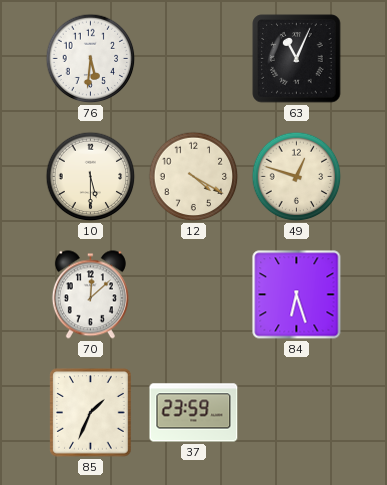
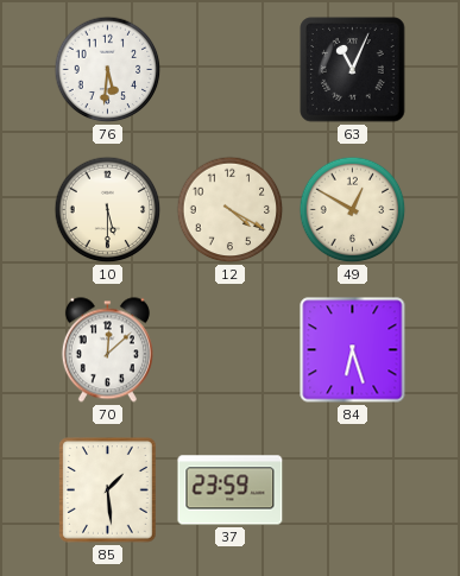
49: 12:48 -> 12:50
85: 1:34 -> 1:29
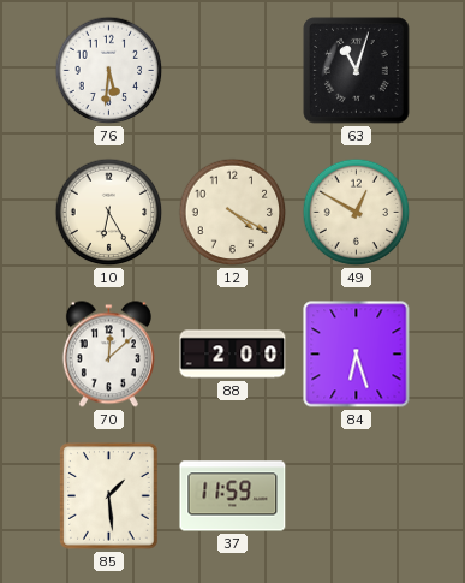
63: 11:04 -> 11:03
10: 5:30 -> 6:25
88: none -> 2:00
37: 23:59 -> 11:59
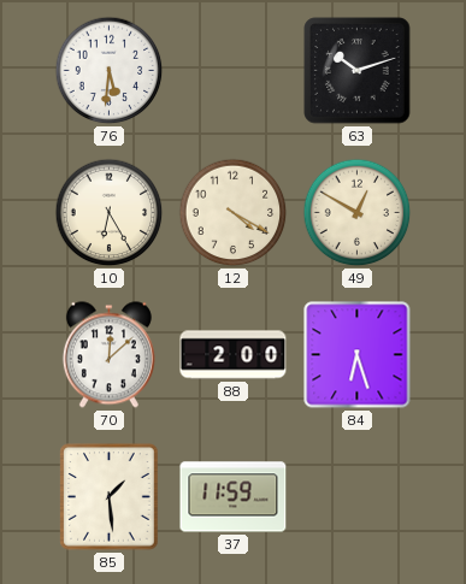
63: 11:03 -> 10:12
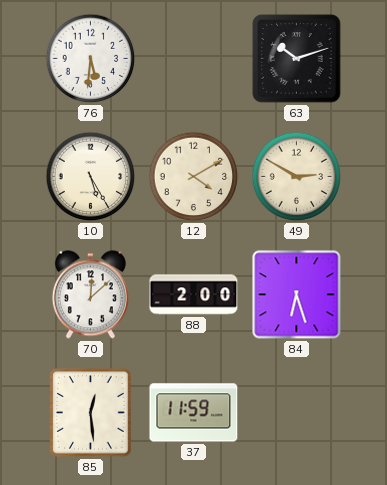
10: 6:25 -> 5:25
12: 4:20 -> 4:10
49: 12:50 -> 2:50
85: 1:29 -> 12:29
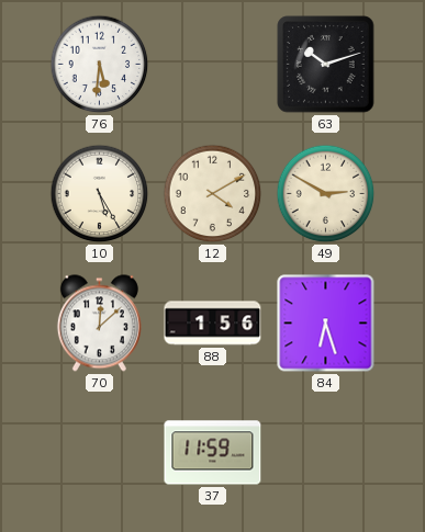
88: 2:00 -> 1:56
85: 12:29 -> none
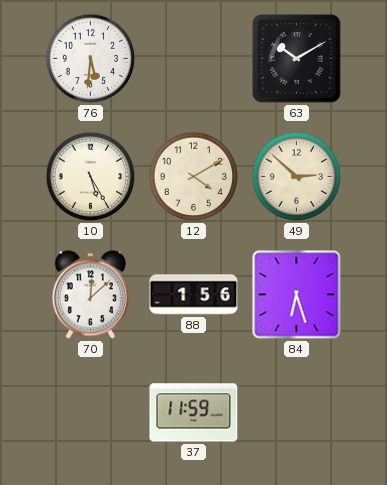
63: 10:12 -> 10:10
49: 2:50 -> 2:52
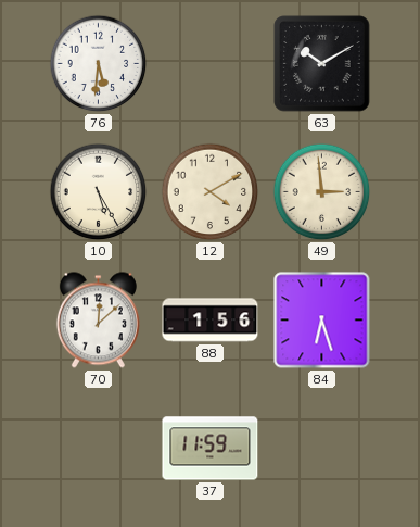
49: 2:52 -> 2:59
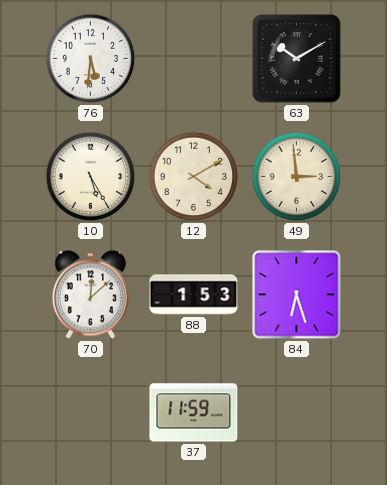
88: 1:56 -> 1:53
